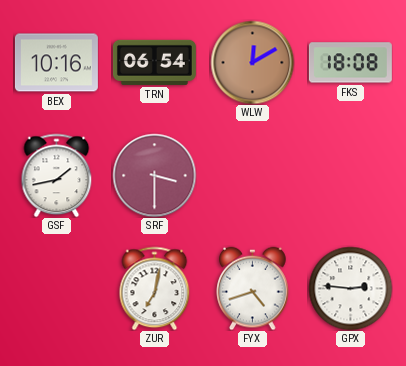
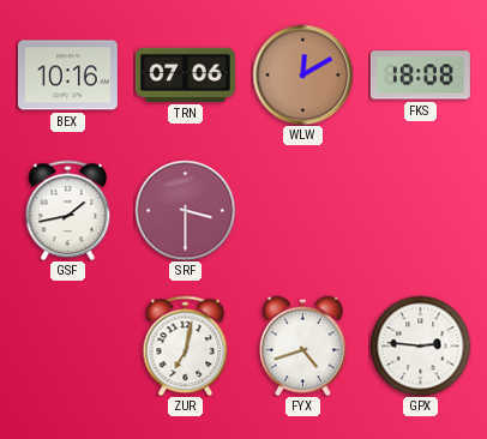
TRN: 06:54 -> 07:06
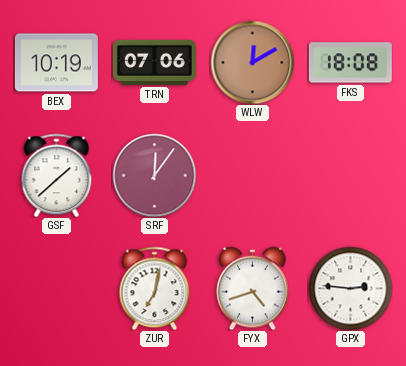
BEX: 10:16 -> 10:19
GSF: 1:43 -> 1:38
SRF: 3:30 -> 12:06
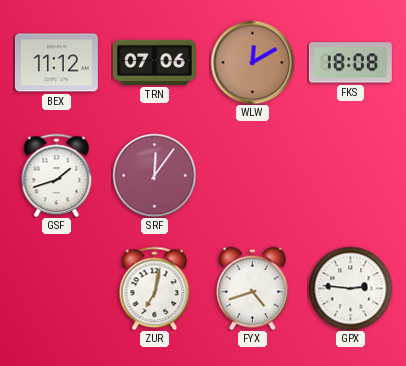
BEX: 10:19 -> 11:12
GSF: 1:38 -> 1:42
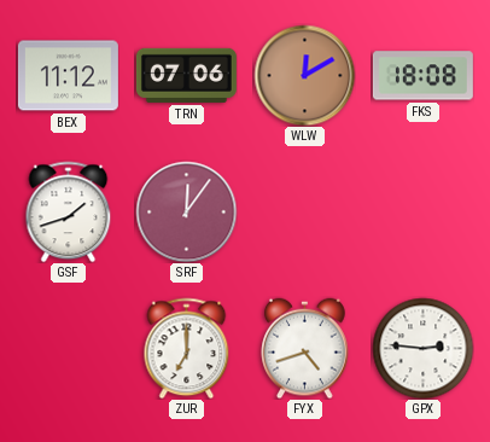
ZUR: 7:02 -> 7:00
